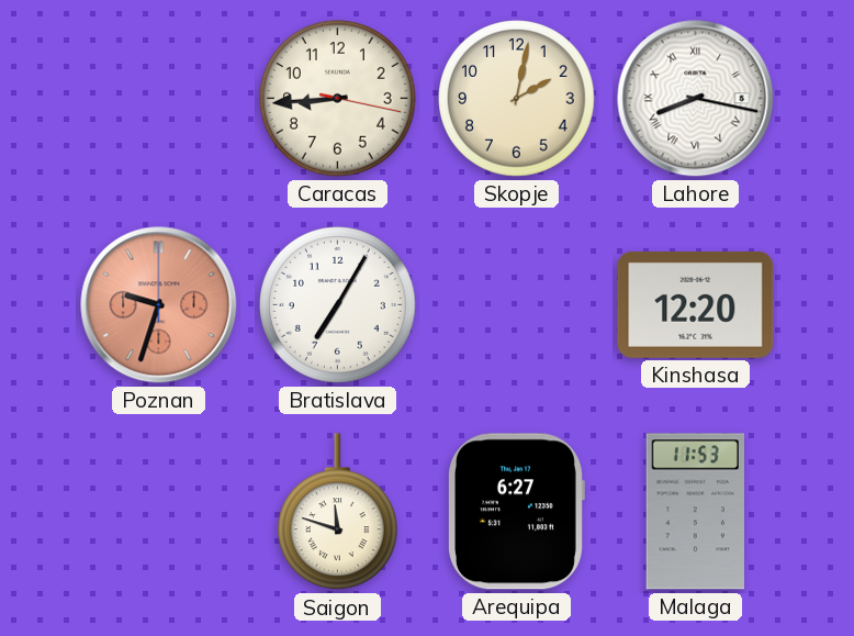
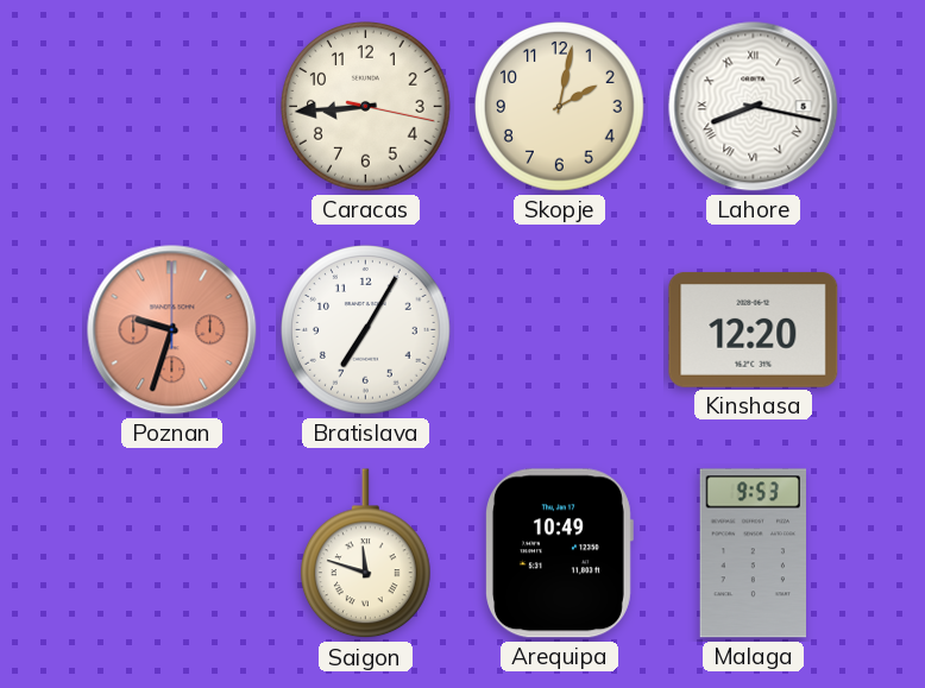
Arequipa: 6:27 -> 10:49
Malaga: 11:53 -> 9:53
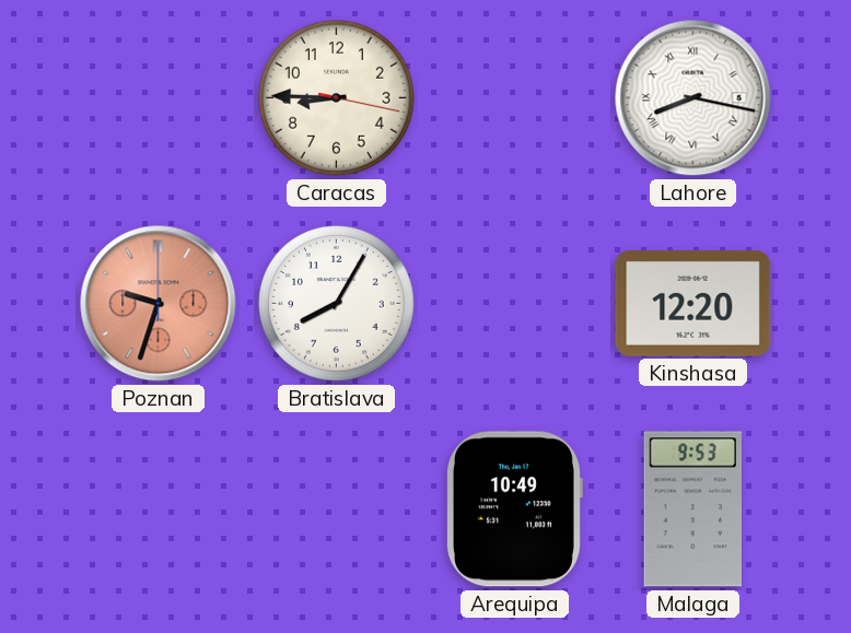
Caracas: 8:44 -> 8:45
Skopje: 2:02 -> none
Bratislava: 7:05 -> 8:05
Saigon: 11:48 -> none
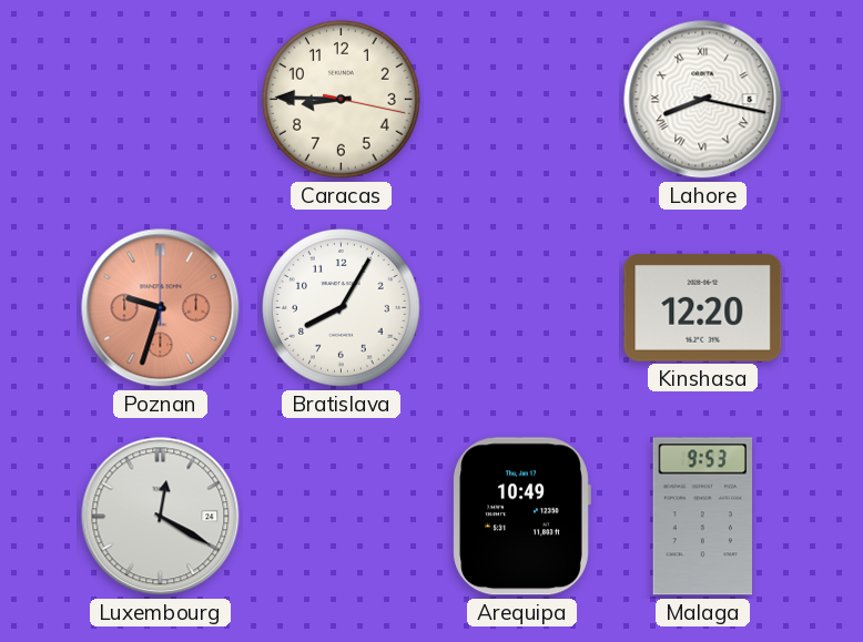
Luxembourg: none -> 12:20
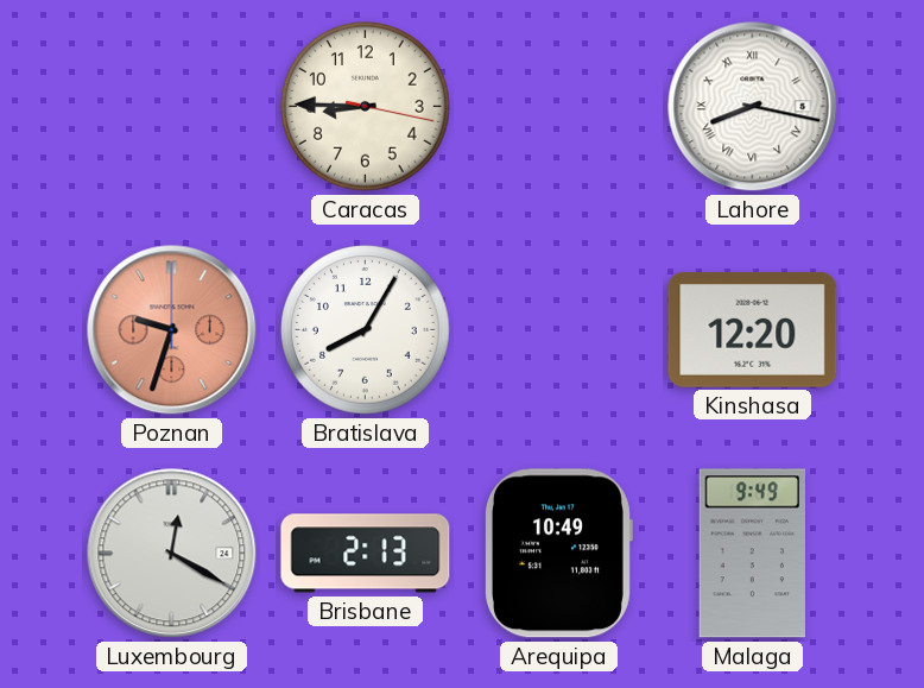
Brisbane: none -> 2:13
Malaga: 9:53 -> 9:49
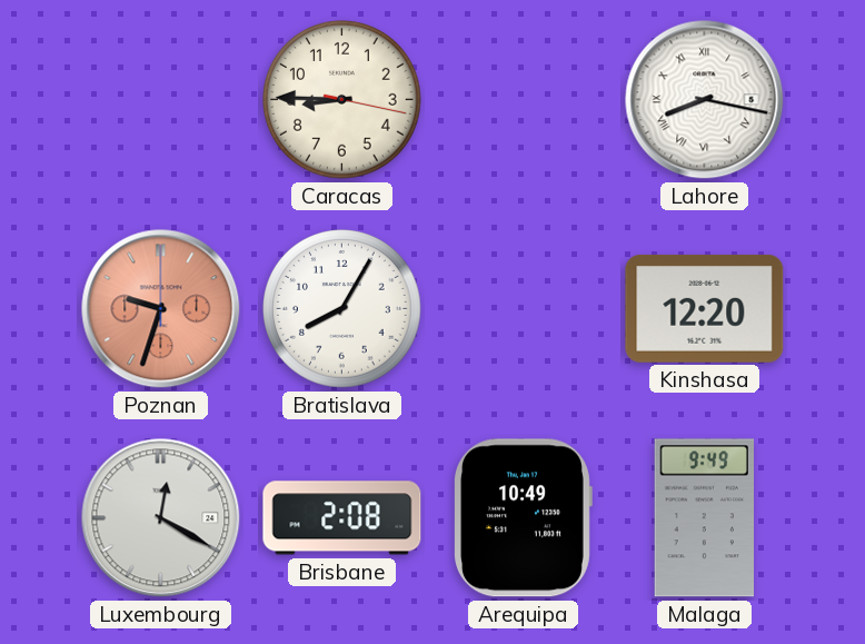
Brisbane: 2:13 -> 2:08
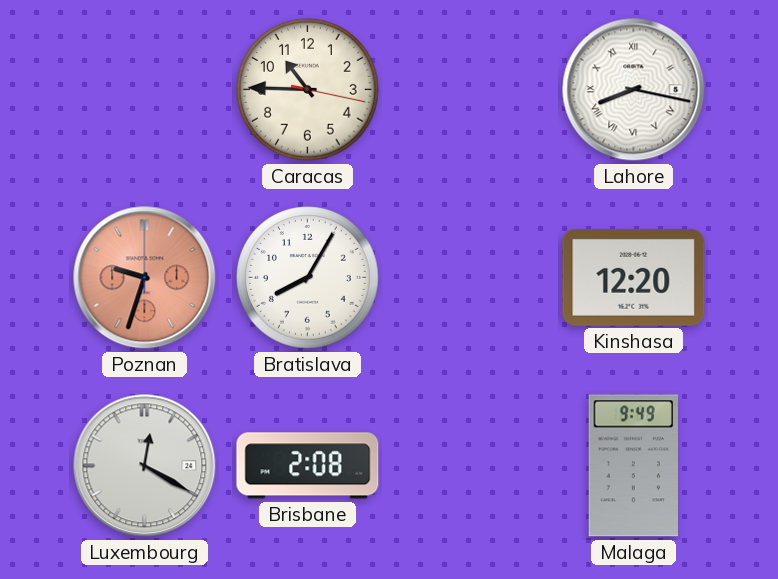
Caracas: 8:45 -> 10:45
Arequipa: 10:49 -> none
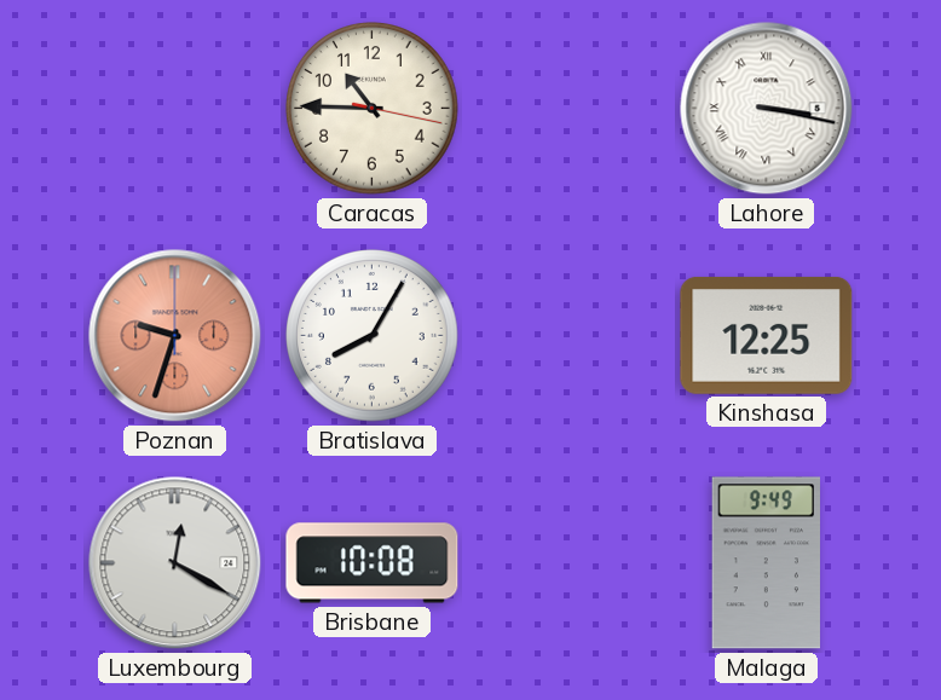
Lahore: 8:17 -> 3:17
Kinshasa: 12:20 -> 12:25
Brisbane: 2:08 -> 10:08
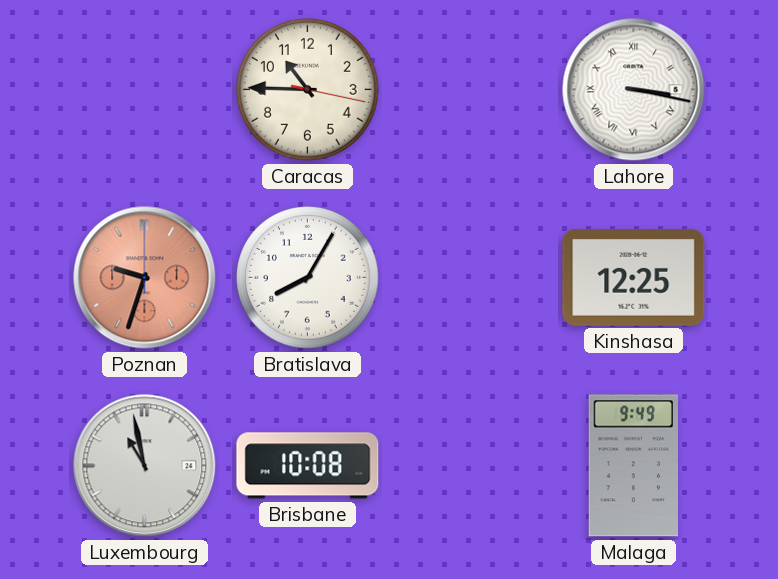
Luxembourg: 12:20 -> 10:58
